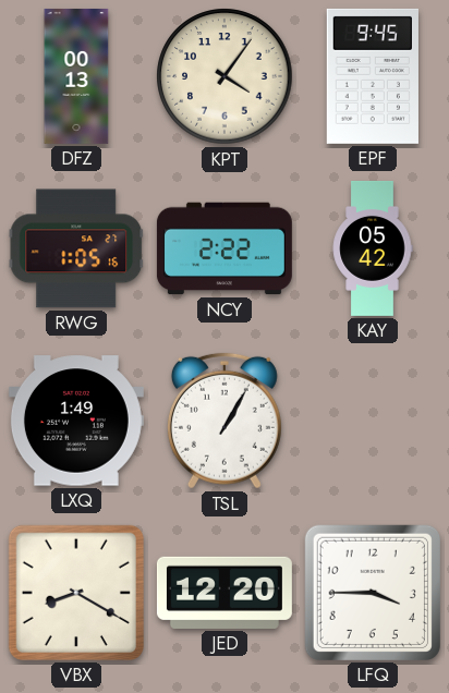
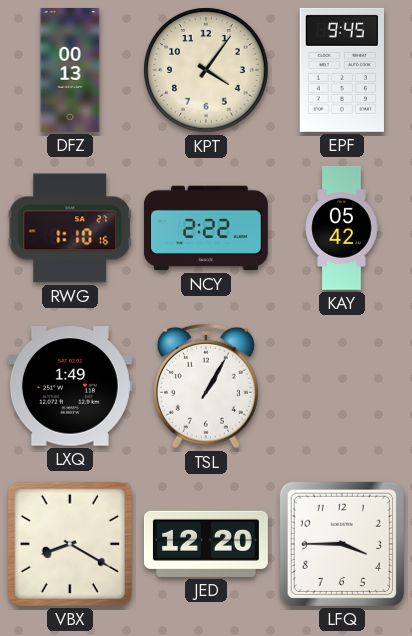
RWG: 1:05 -> 1:10
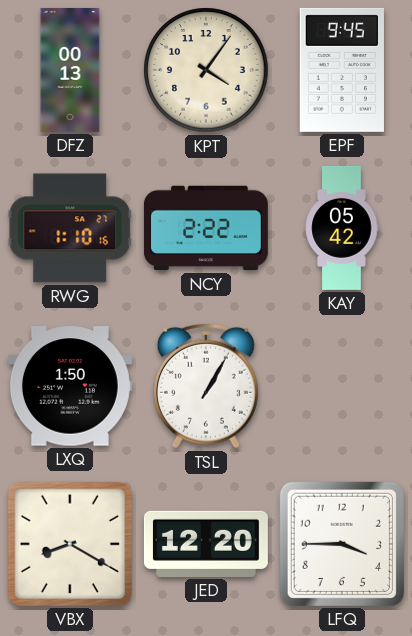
LXQ: 1:49 -> 1:50
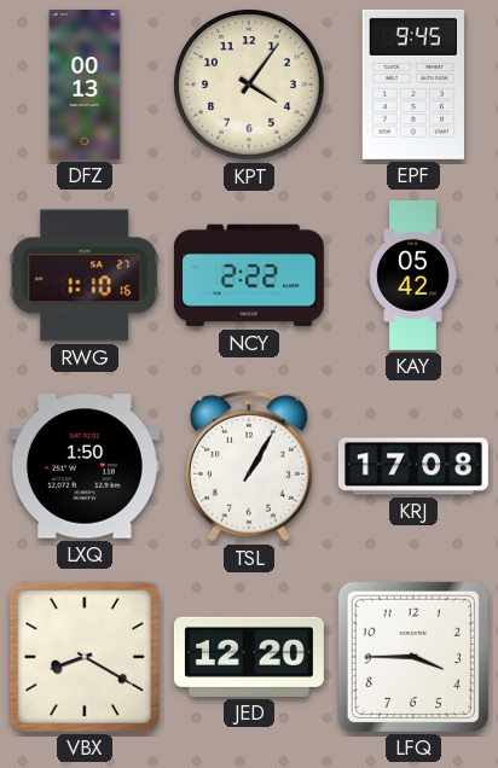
KRJ: none -> 17:08
